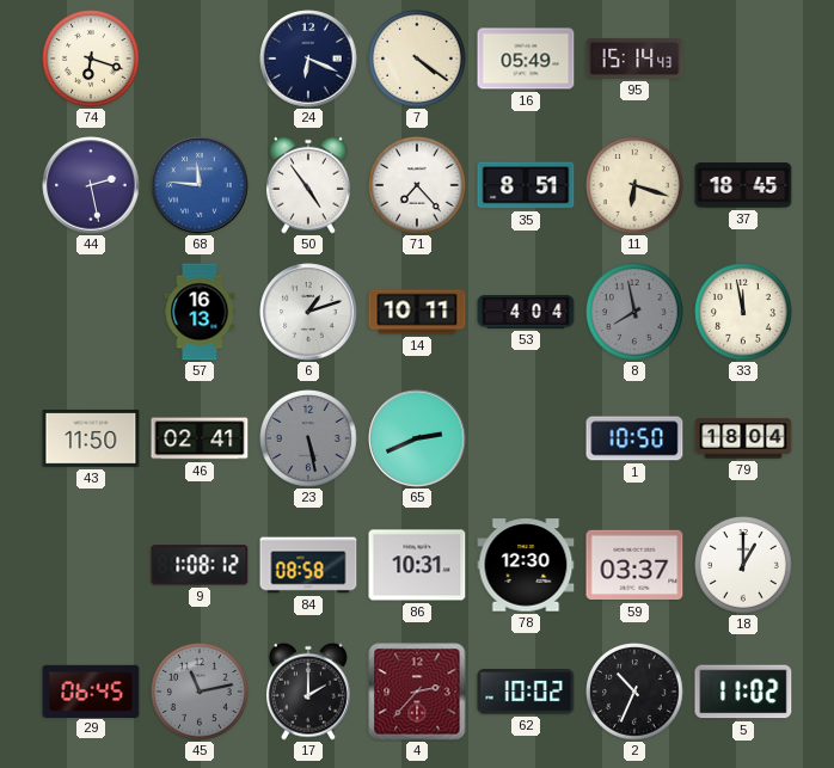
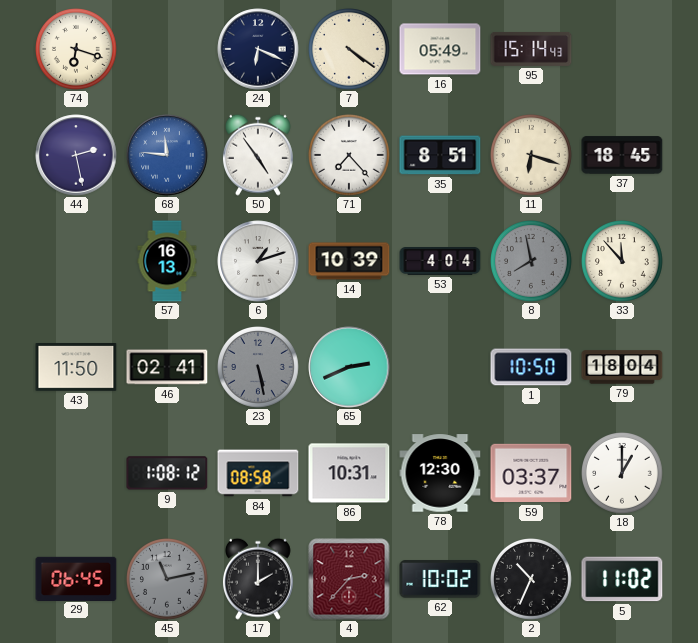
14: 10:11 -> 10:39
33: 11:58 -> 11:53
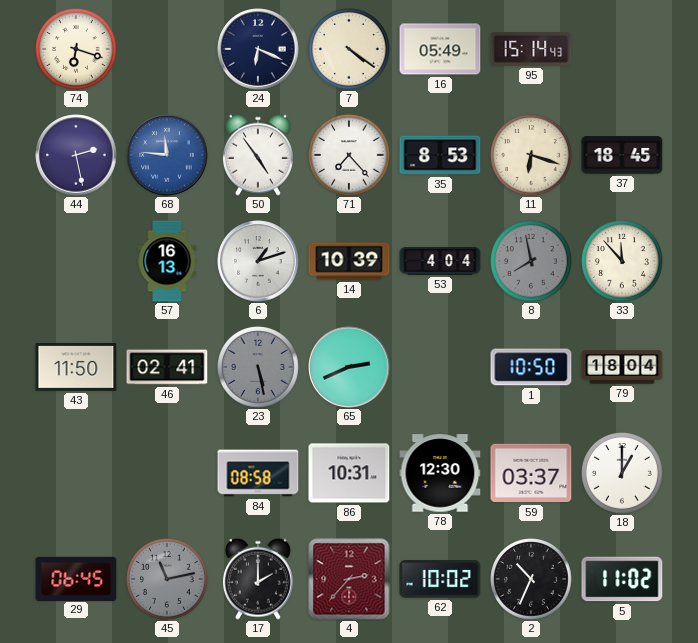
35: 8:51 -> 8:53
9: 1:08 -> none
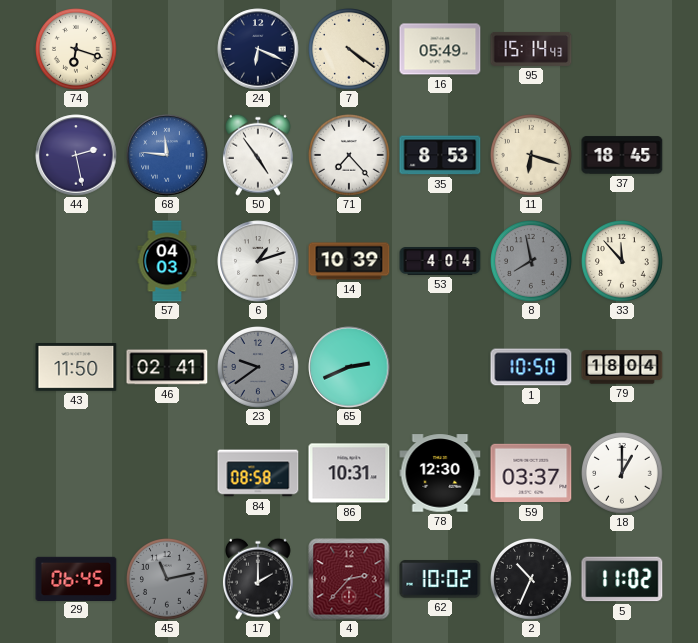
57: 16:13 -> 04:03
23: 5:28 -> 9:39
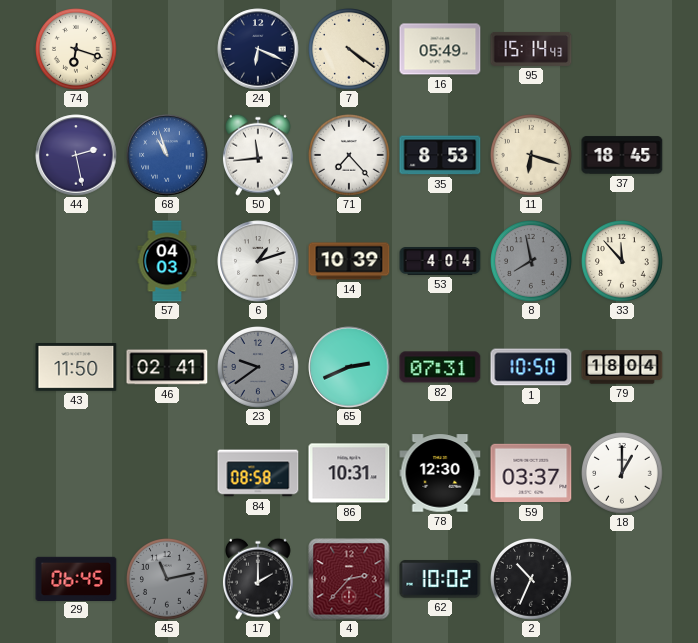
68: 11:46 -> 10:57
50: 4:54 -> 11:44
82: none -> 07:31
5: 11:02 -> none
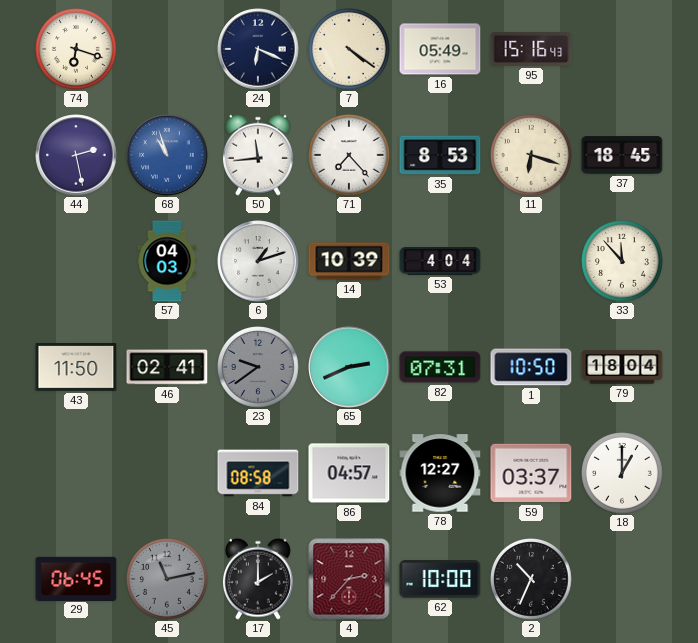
95: 15:14 -> 15:16
8: 7:58 -> none
86: 10:31 -> 04:57
78: 12:30 -> 12:27
62: 10:02 -> 10:00
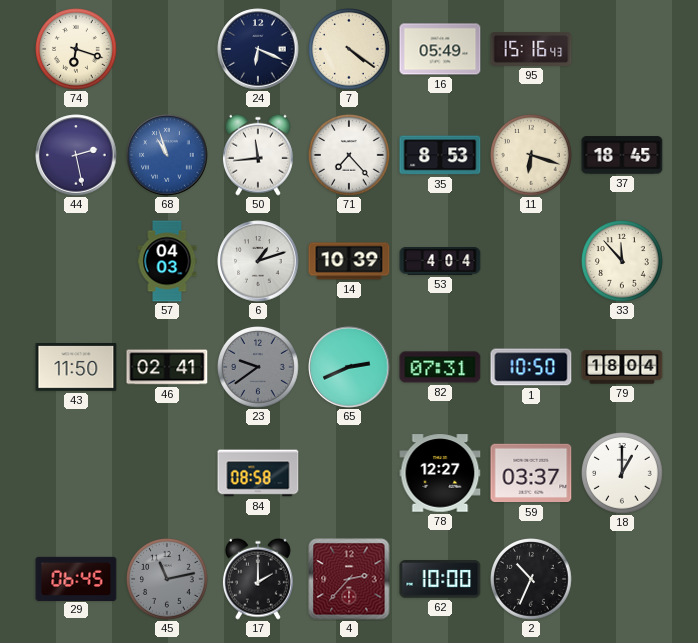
86: 04:57 -> none
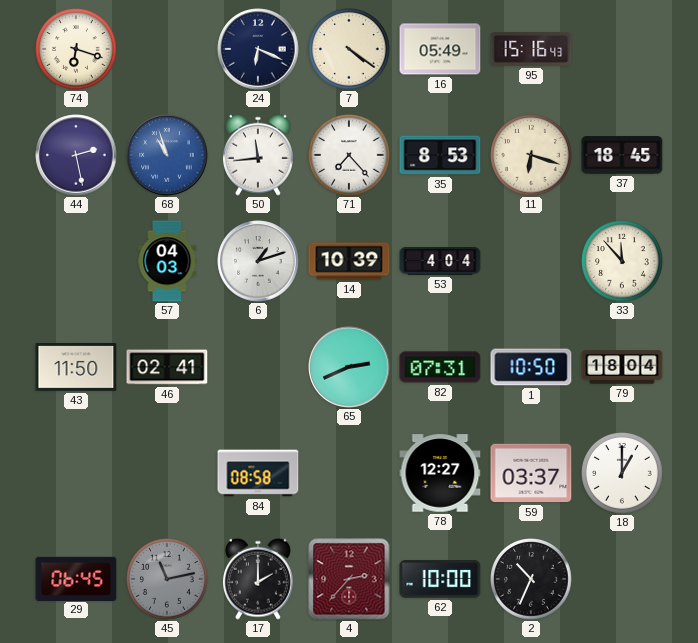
23: 9:39 -> none
